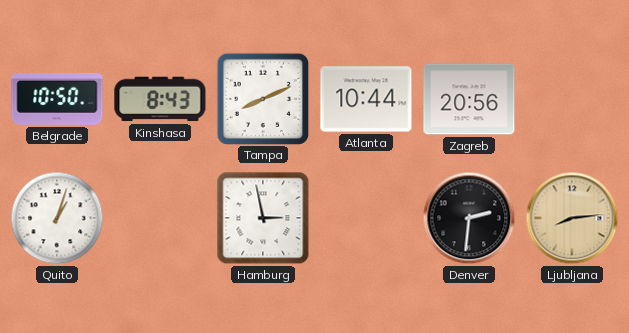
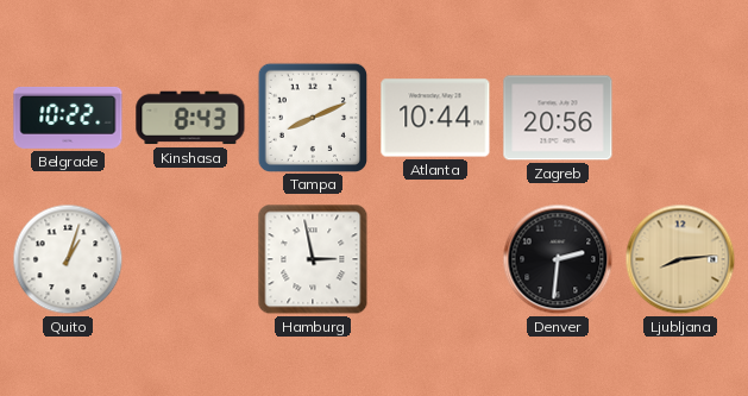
Belgrade: 10:50 -> 10:22
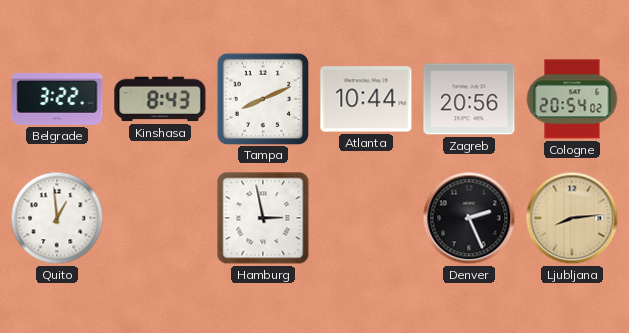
Belgrade: 10:22 -> 3:22
Cologne: none -> 20:54
Quito: 1:03 -> 12:59
Denver: 2:31 -> 2:26
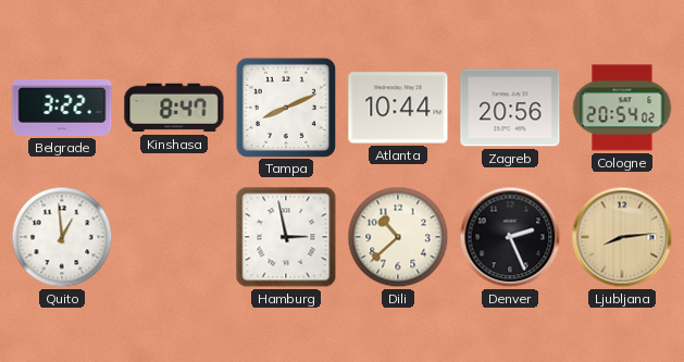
Kinshasa: 8:43 -> 8:47
Dili: none -> 10:38
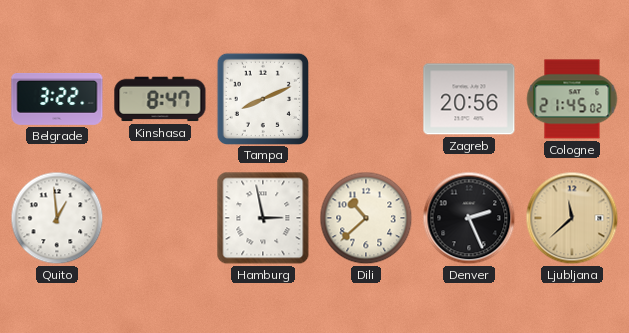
Atlanta: 10:44 -> none
Cologne: 20:54 -> 21:45
Ljubljana: 8:14 -> 11:38
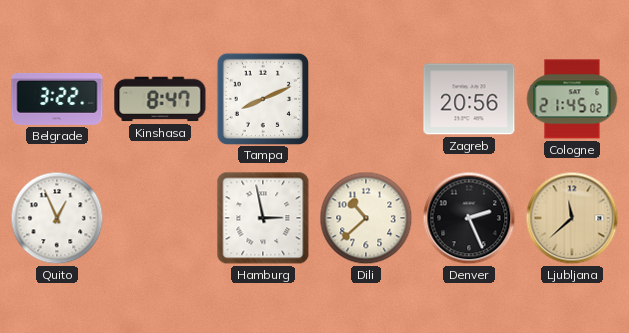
Quito: 12:59 -> 12:56
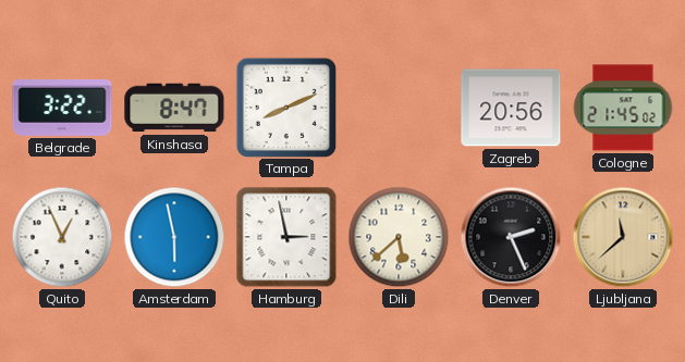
Amsterdam: none -> 5:58
Dili: 10:38 -> 5:38
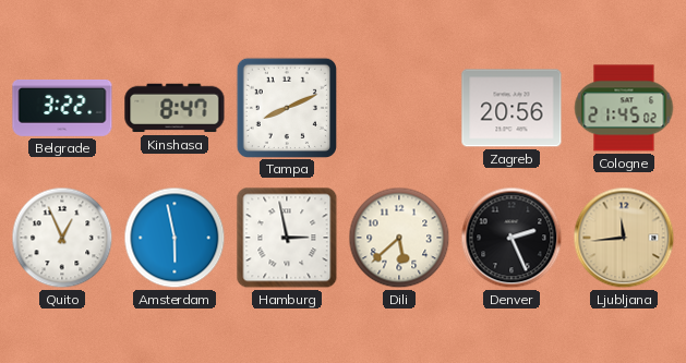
Ljubljana: 11:38 -> 11:44
